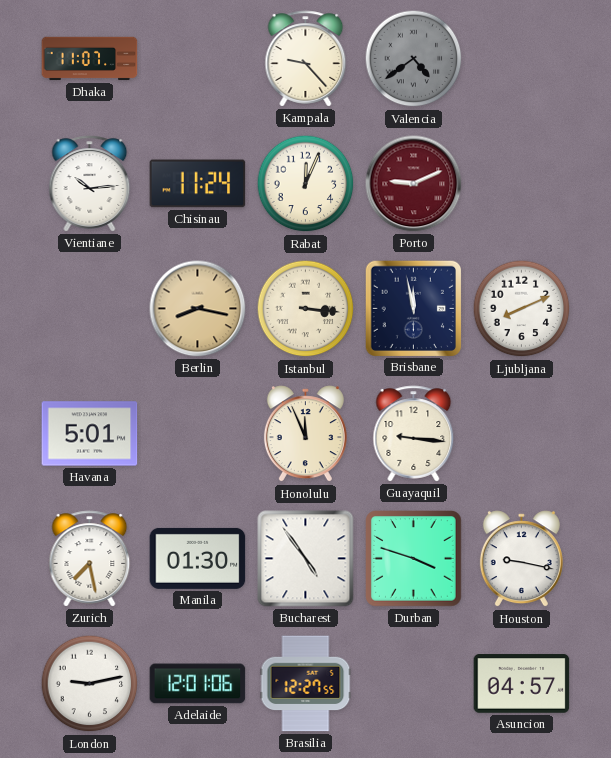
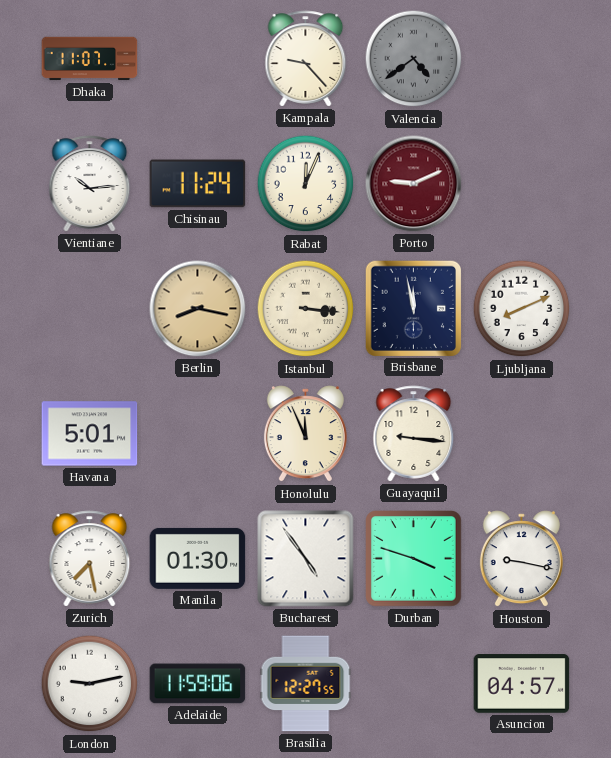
Adelaide: 12:01 -> 11:59
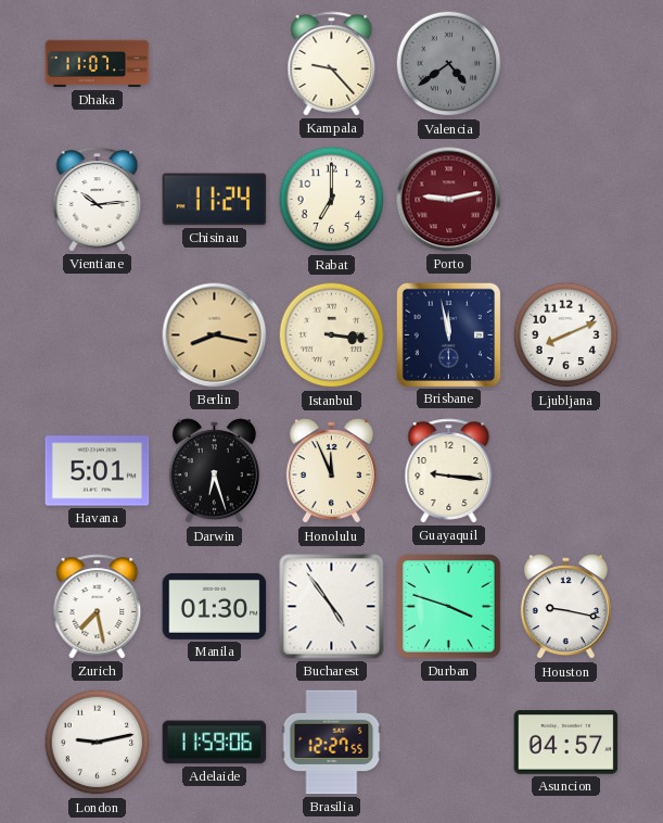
Rabat: 12:04 -> 7:00
Porto: 9:11 -> 9:13
Darwin: none -> 6:27
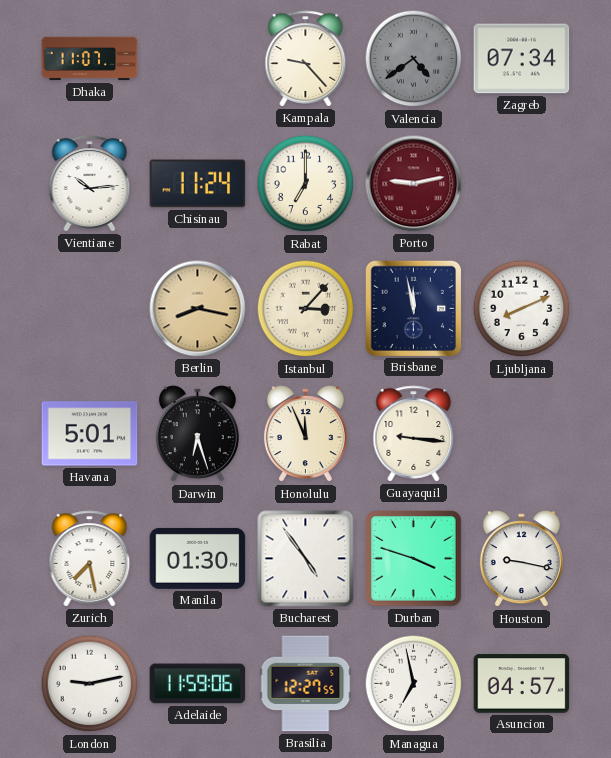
Zagreb: none -> 07:34
Istanbul: 3:16 -> 3:07
Managua: none -> 6:58
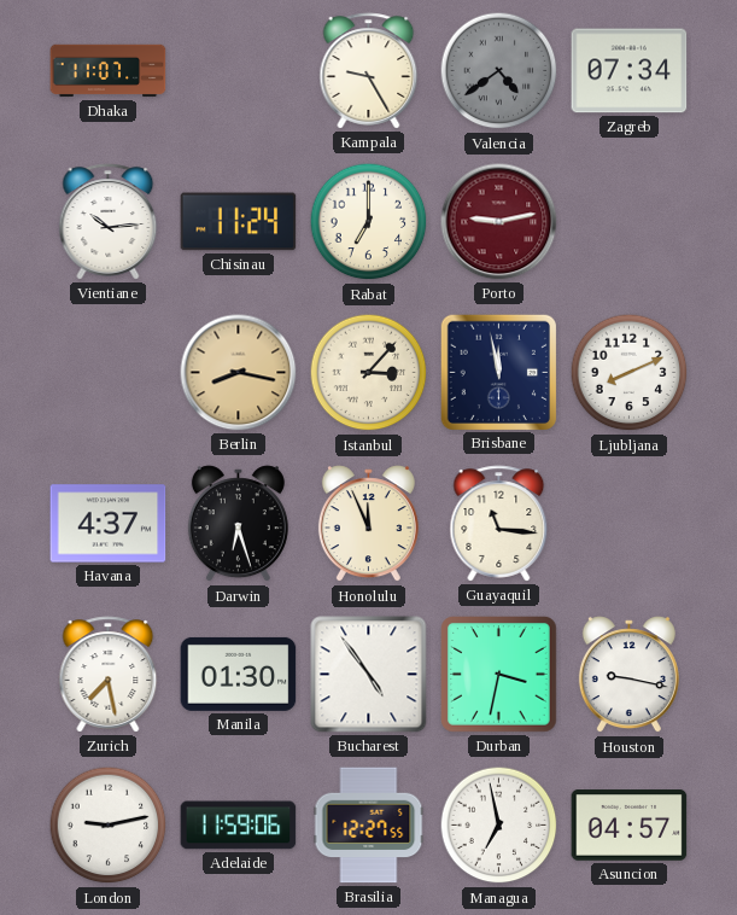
Kampala: 9:23 -> 9:25
Havana: 5:01 -> 4:37
Guayaquil: 9:16 -> 11:16
Durban: 3:48 -> 3:32
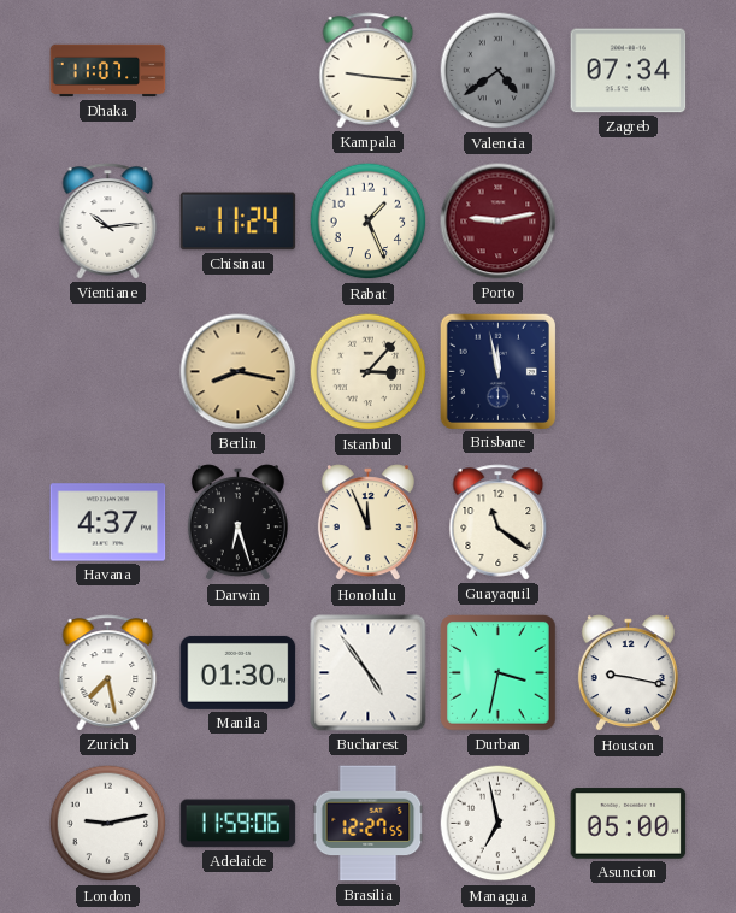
Kampala: 9:25 -> 9:16
Rabat: 7:00 -> 1:26
Ljubljana: 8:11 -> none
Guayaquil: 11:16 -> 11:21
Asuncion: 04:57 -> 05:00
